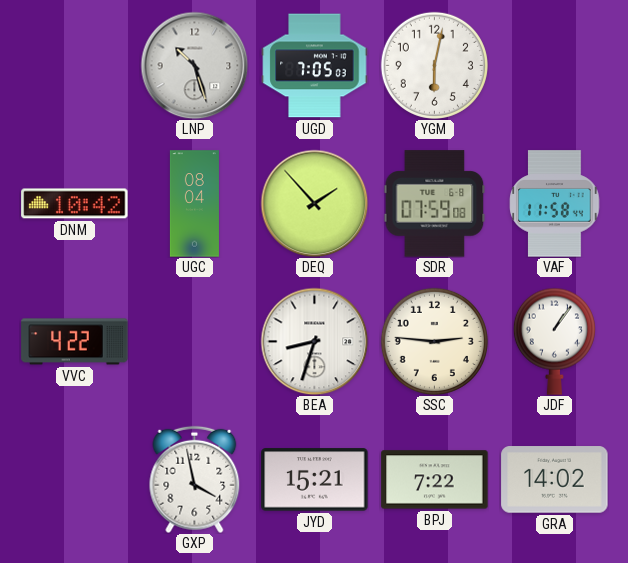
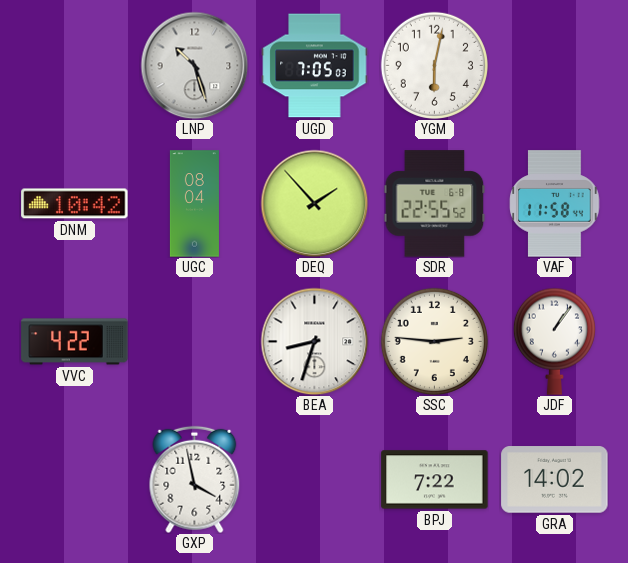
SDR: 07:59 -> 22:55
JYD: 15:21 -> none
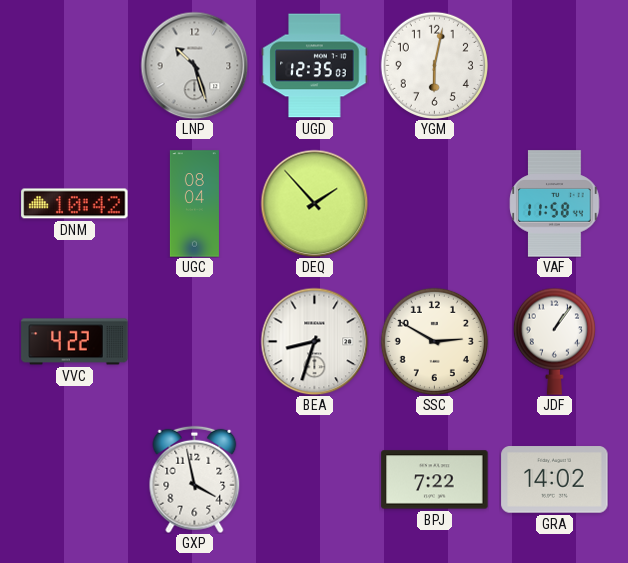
UGD: 7:05 -> 12:35
SDR: 22:55 -> none
SSC: 2:46 -> 2:50
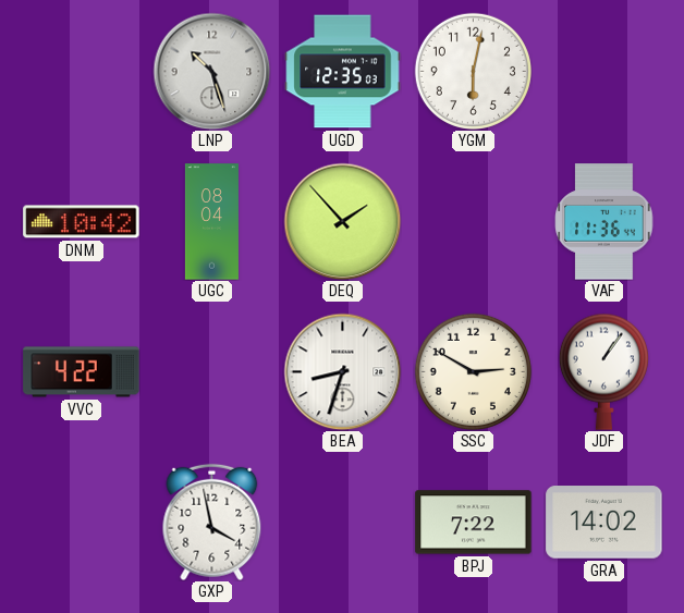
VAF: 11:58 -> 11:36
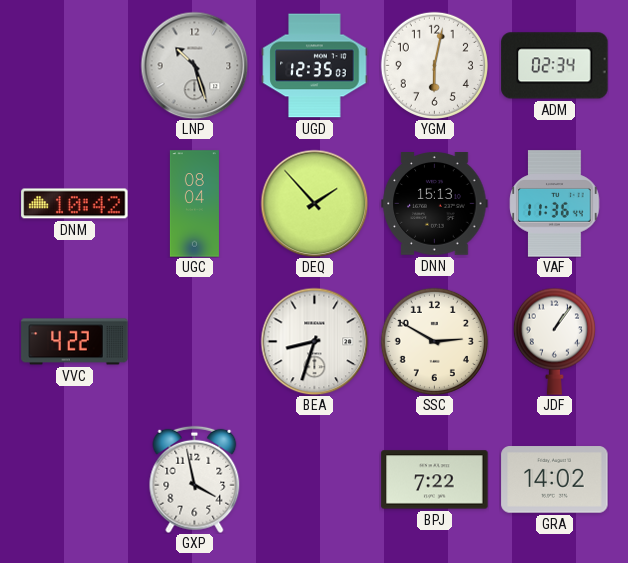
ADM: none -> 02:34
DNN: none -> 15:13
